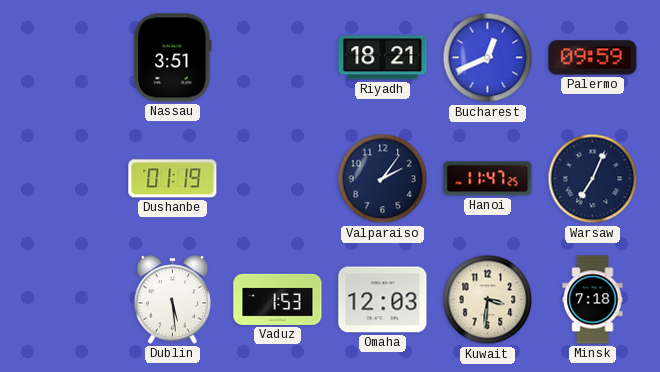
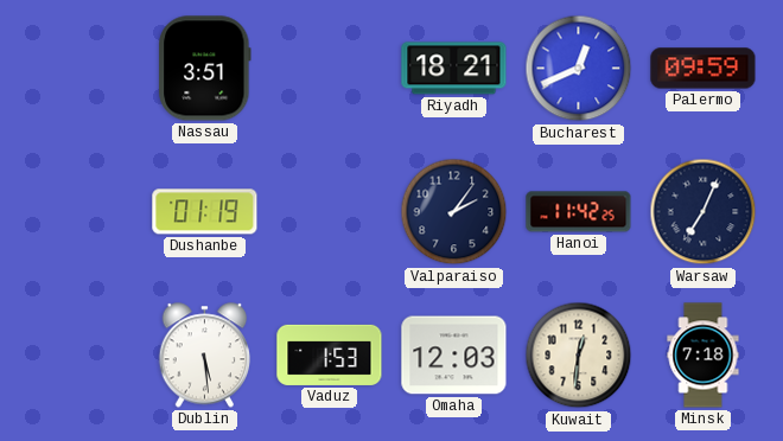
Hanoi: 11:47 -> 11:42
Kuwait: 3:31 -> 12:31
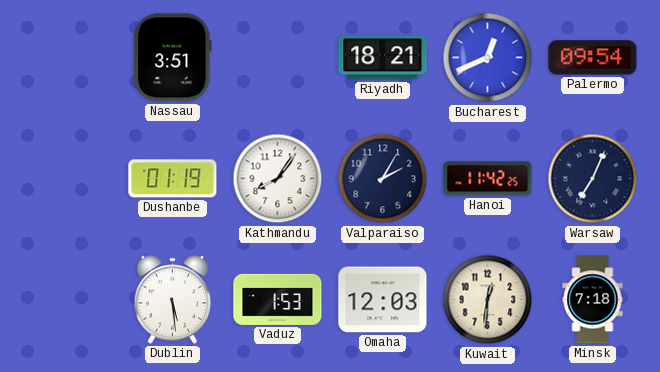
Palermo: 09:59 -> 09:54
Kathmandu: none -> 8:06
Valparaiso: 2:06 -> 2:05
